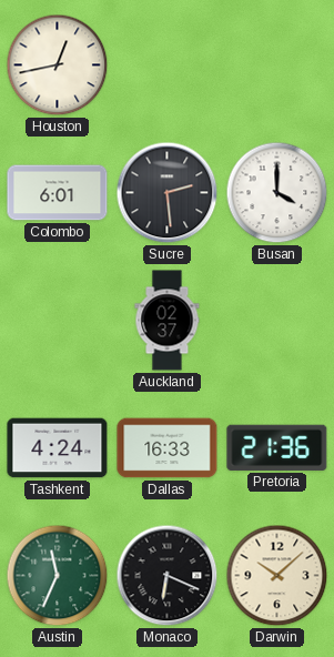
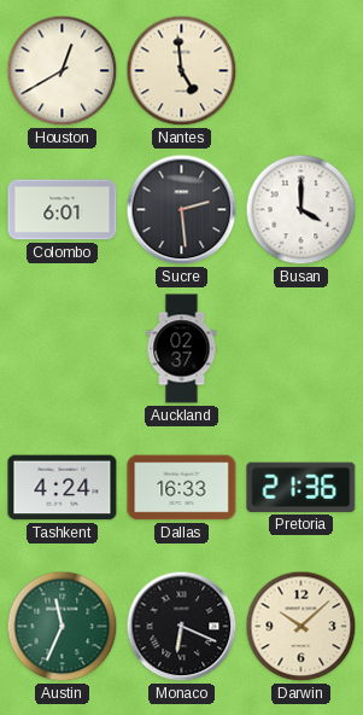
Houston: 12:43 -> 12:40
Nantes: none -> 4:59
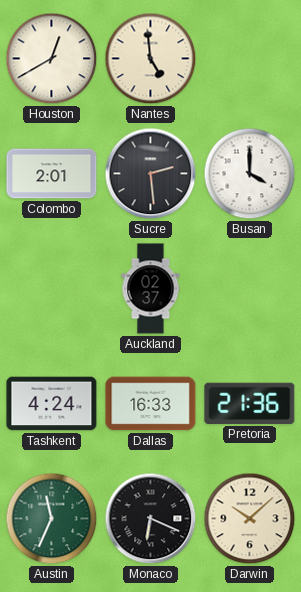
Colombo: 6:01 -> 2:01
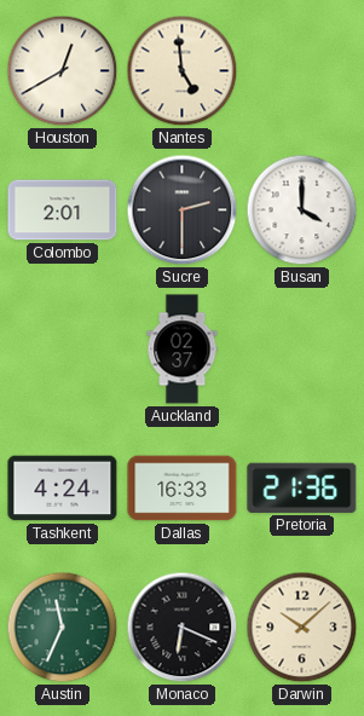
Sucre: 2:29 -> 2:30
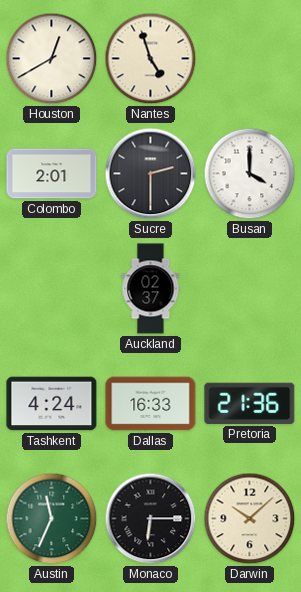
Nantes: 4:59 -> 4:57
Monaco: 6:19 -> 6:15
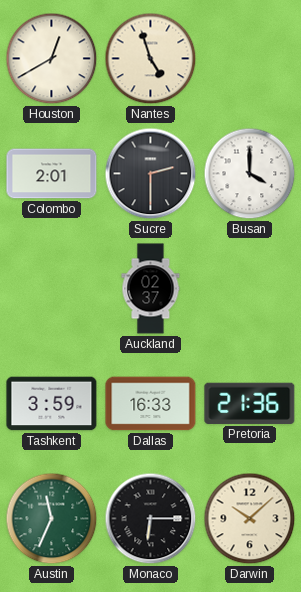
Tashkent: 4:24 -> 3:59
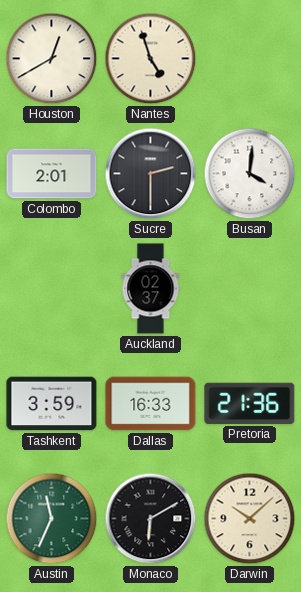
Busan: 4:00 -> 4:01
Monaco: 6:15 -> 6:10
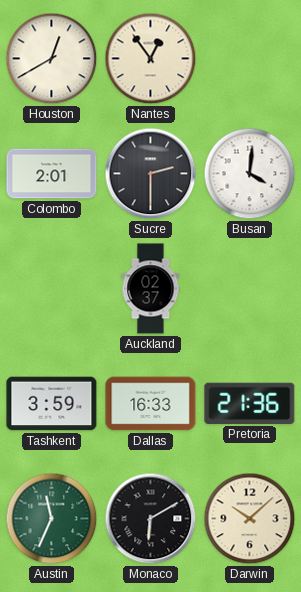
Nantes: 4:57 -> 12:54
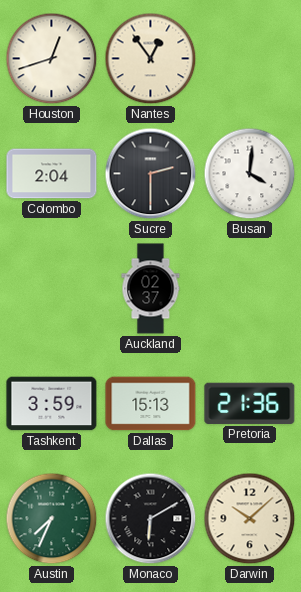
Houston: 12:40 -> 12:42
Colombo: 2:01 -> 2:04
Dallas: 16:33 -> 15:13
Austin: 11:34 -> 7:34
